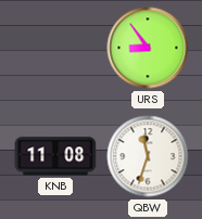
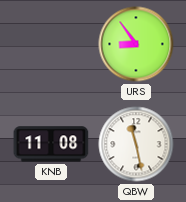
QBW: 11:33 -> 11:28
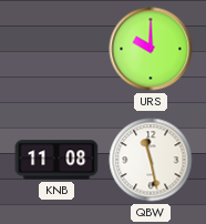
URS: 8:54 -> 10:00
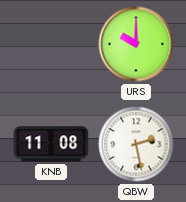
QBW: 11:28 -> 2:28
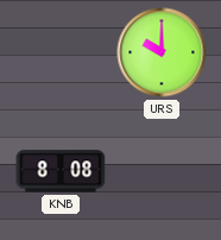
KNB: 11:08 -> 8:08
QBW: 2:28 -> none
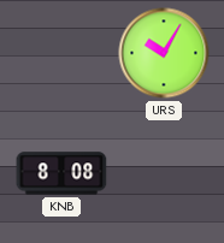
URS: 10:00 -> 10:05
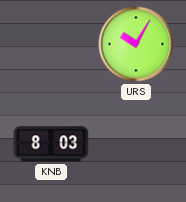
KNB: 8:08 -> 8:03
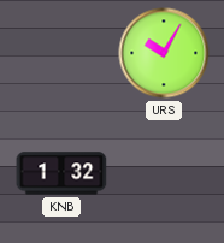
KNB: 8:03 -> 1:32
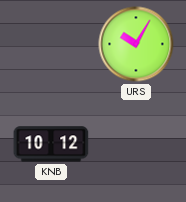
KNB: 1:32 -> 10:12
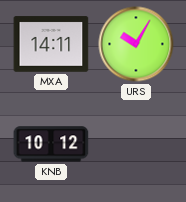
MXA: none -> 14:11
